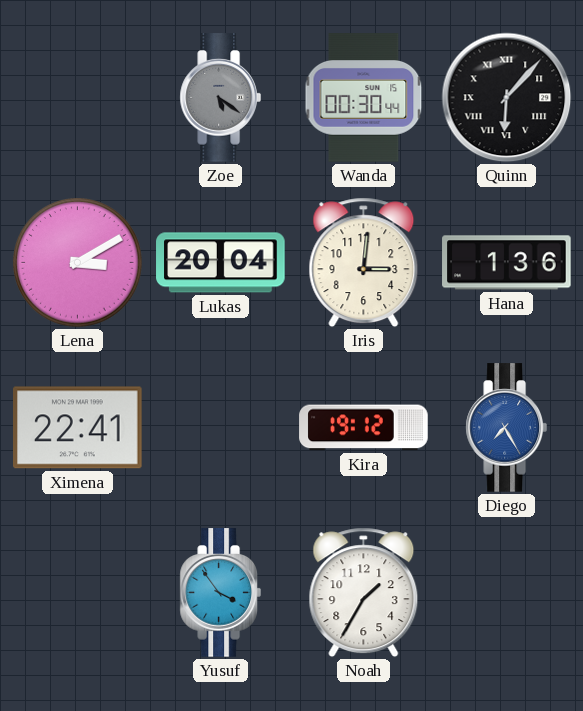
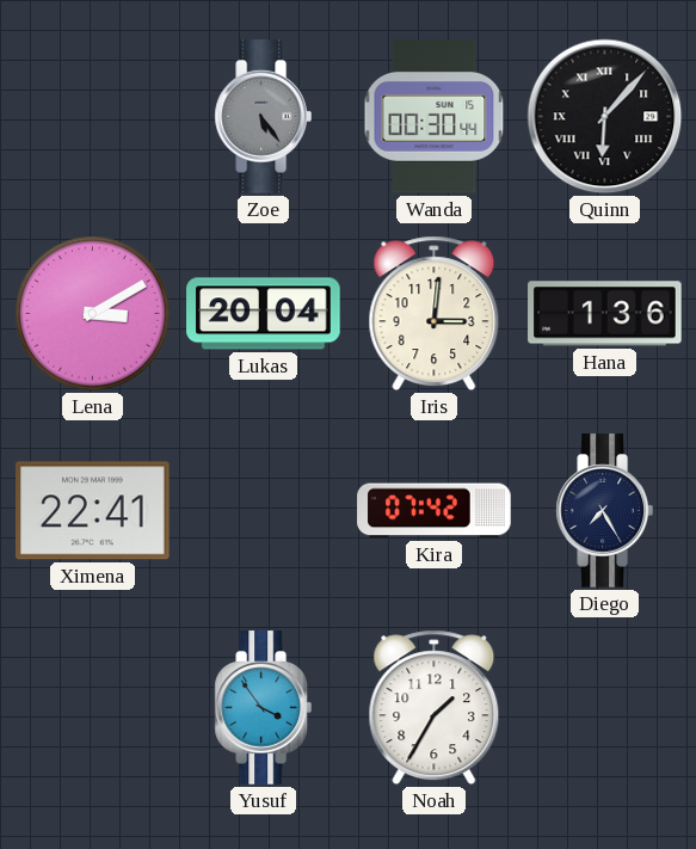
Zoe: 5:21 -> 5:24
Kira: 19:12 -> 07:42
Diego dial: blue -> navy
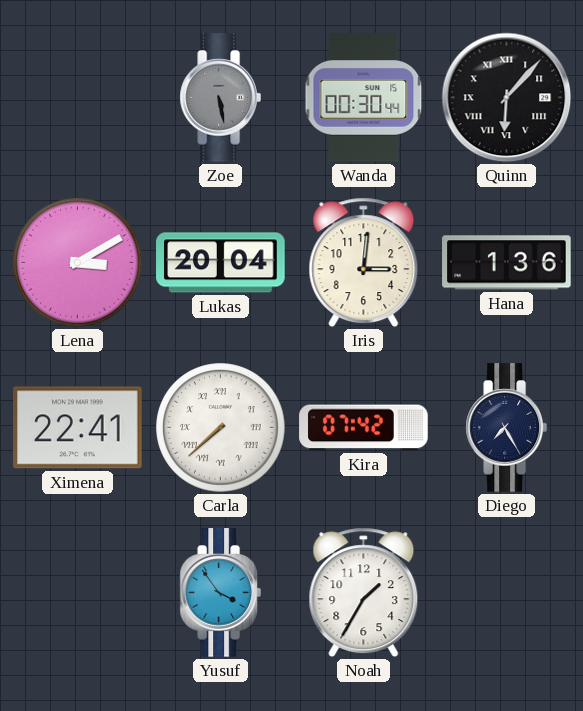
Zoe: 5:24 -> 5:28
Carla: none -> 7:38
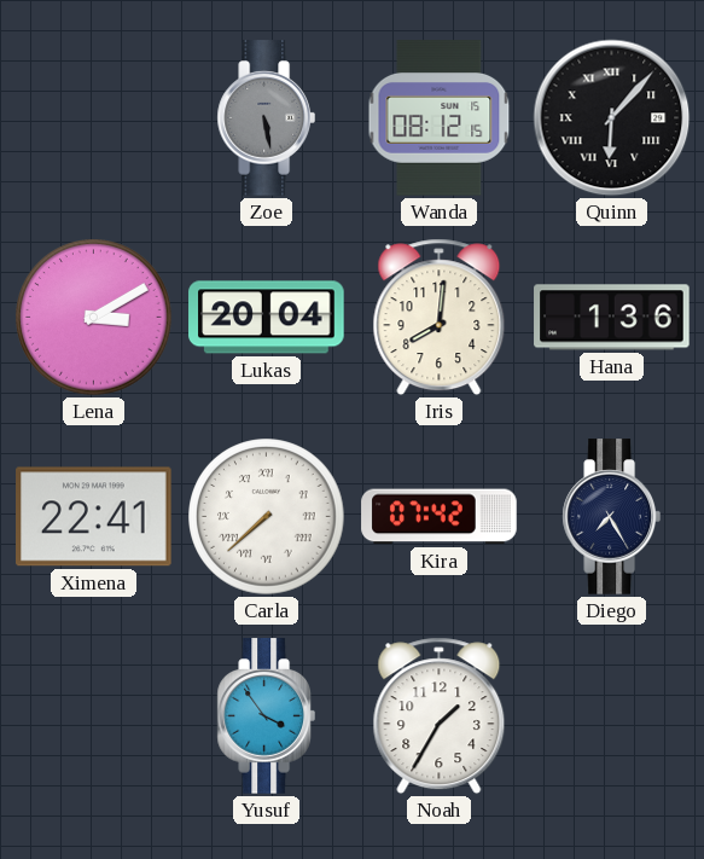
Wanda: 00:30 -> 08:12
Iris: 3:01 -> 8:01
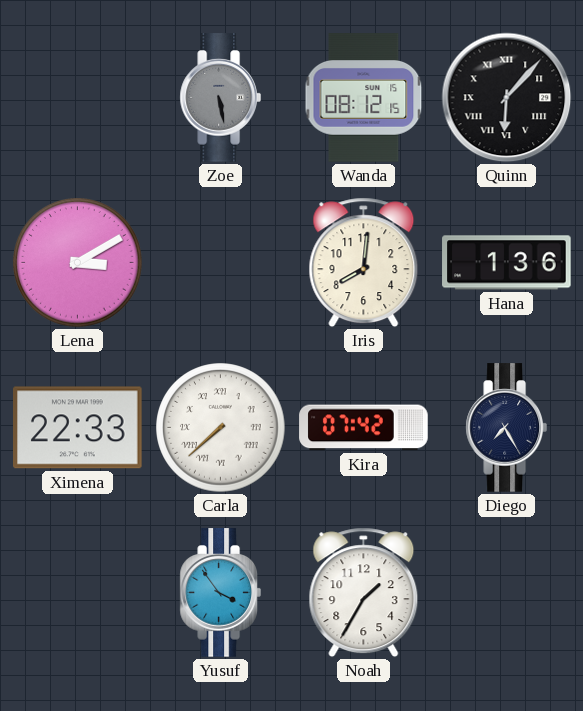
Lukas: 20:04 -> none
Ximena: 22:41 -> 22:33
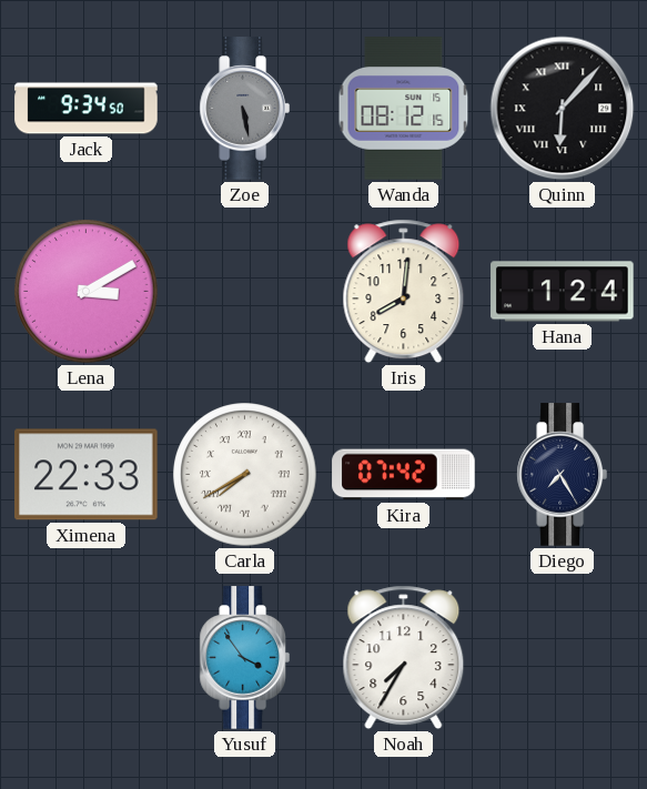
Jack: none -> 9:34
Hana: 1:36 -> 1:24
Carla: 7:38 -> 7:40
Noah: 1:35 -> 7:35
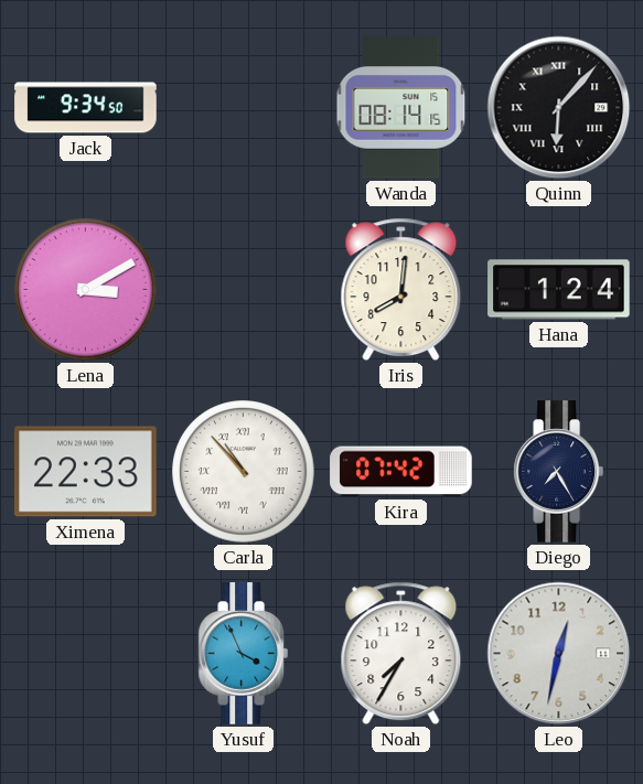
Zoe: 5:28 -> none
Wanda: 08:12 -> 08:14
Carla: 7:40 -> 10:53
Yusuf: 3:54 -> 3:56
Leo: none -> 12:32
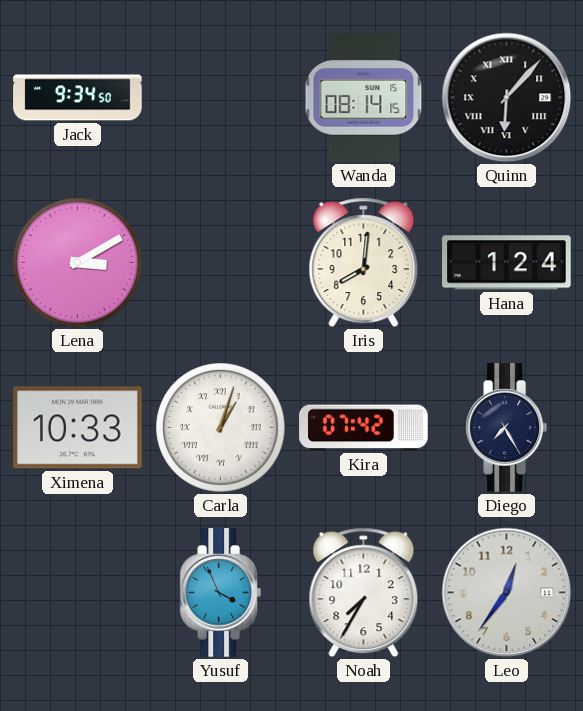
Ximena: 22:33 -> 10:33
Carla: 10:53 -> 1:03
Leo: 12:32 -> 12:36
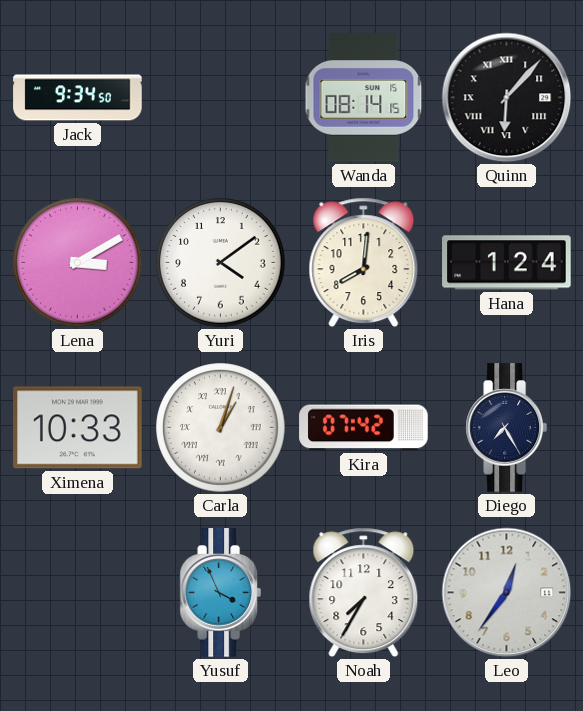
Yuri: none -> 4:09
